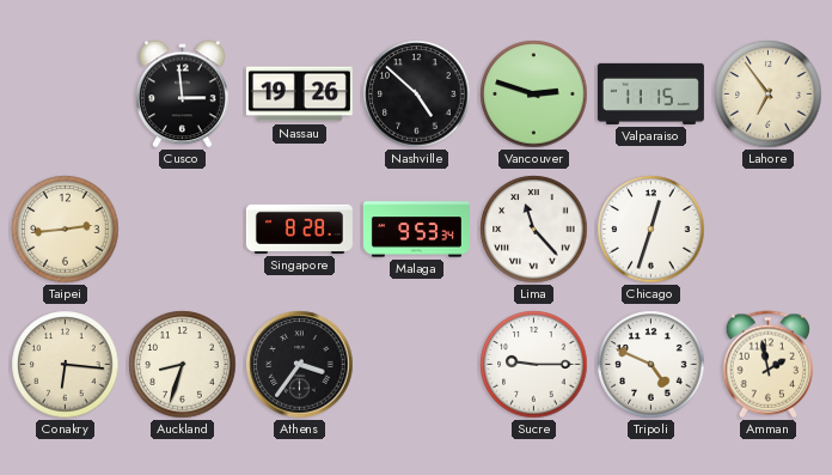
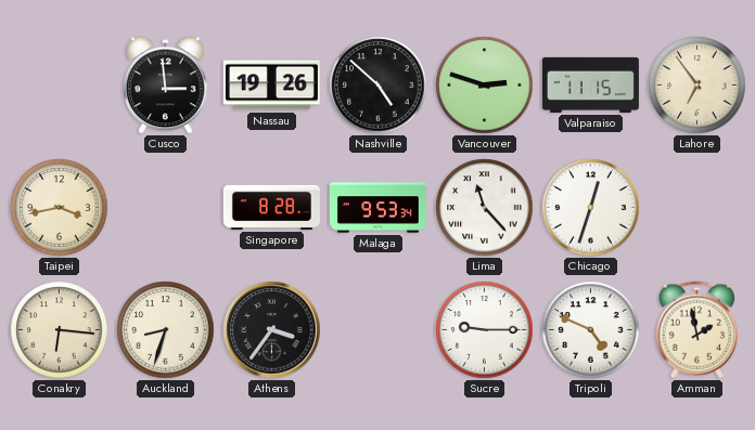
Taipei: 2:44 -> 3:43
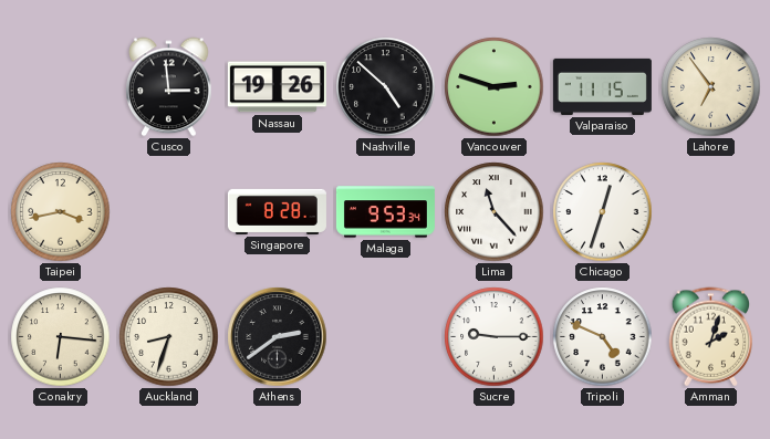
Athens: 3:36 -> 2:39
Amman: 1:58 -> 2:03
